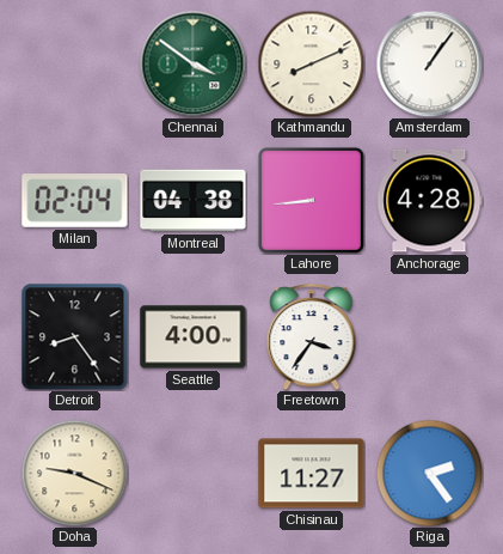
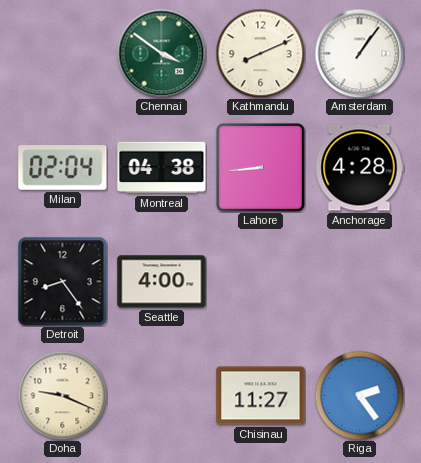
Freetown: 3:36 -> none
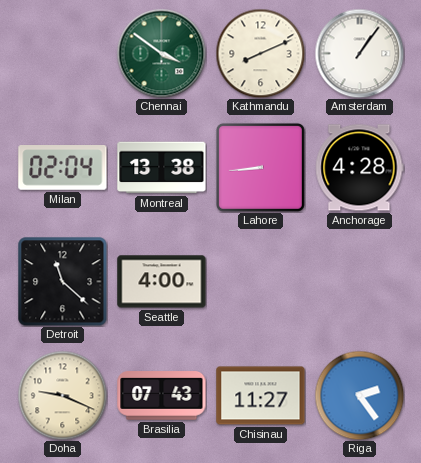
Montreal: 04:38 -> 13:38
Detroit: 8:24 -> 11:22
Brasilia: none -> 07:43
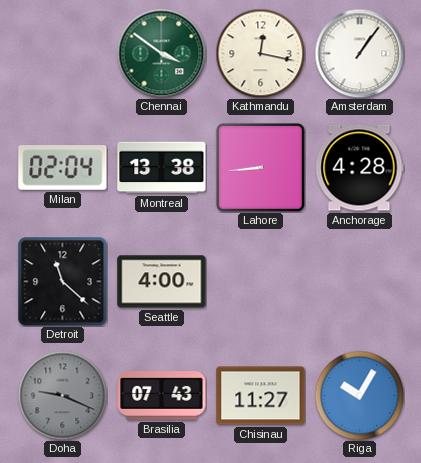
Kathmandu: 8:11 -> 12:17
Doha dial: cream -> grey
Riga: 2:24 -> 10:05
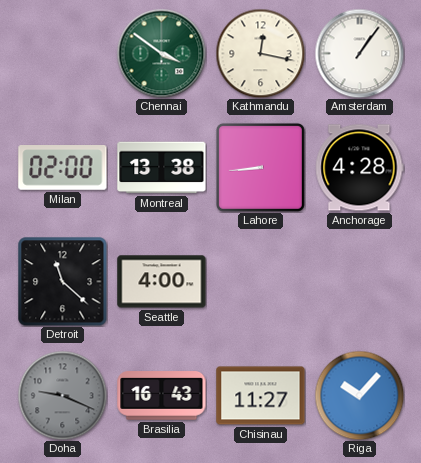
Milan: 02:04 -> 02:00
Brasilia: 07:43 -> 16:43
Riga: 10:05 -> 10:07
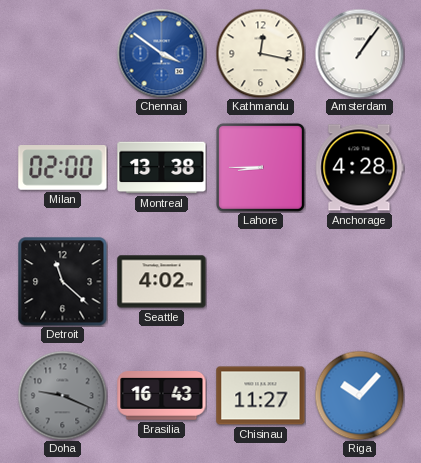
Chennai dial: green -> blue
Lahore: 8:44 -> 8:45
Seattle: 4:00 -> 4:02
